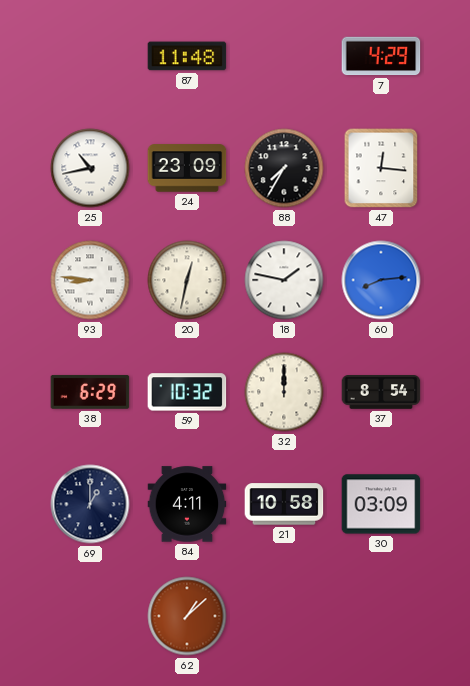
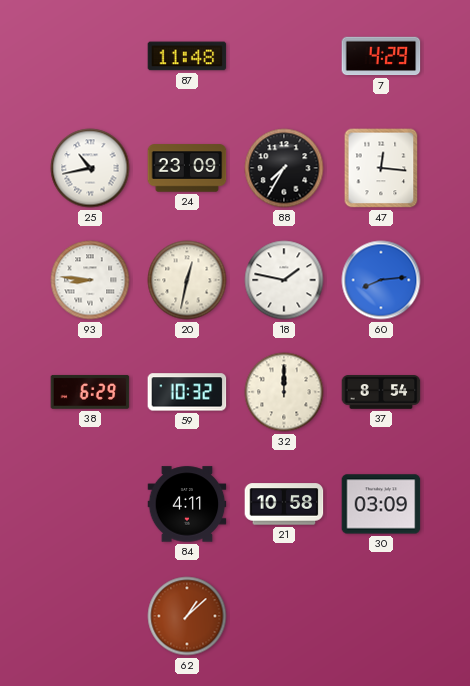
69: 1:00 -> none
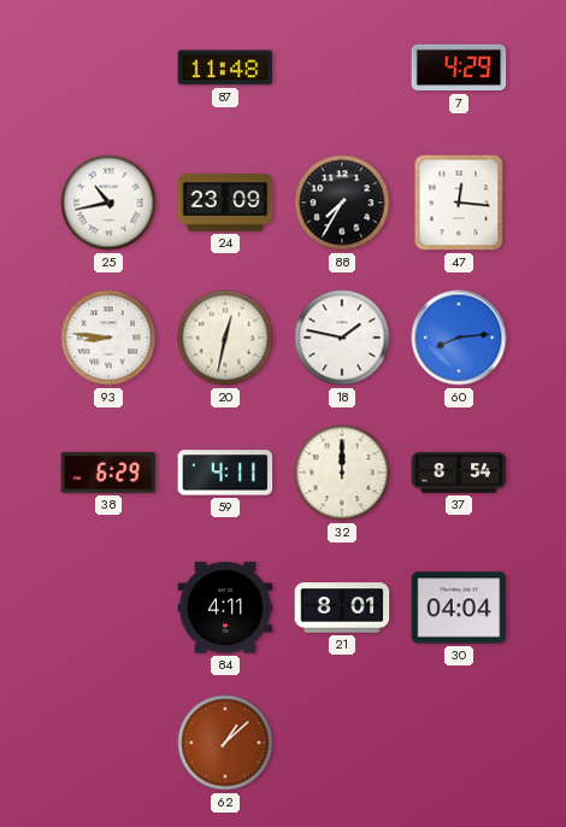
59: 10:32 -> 4:11
21: 10:58 -> 8:01
30: 03:09 -> 04:04
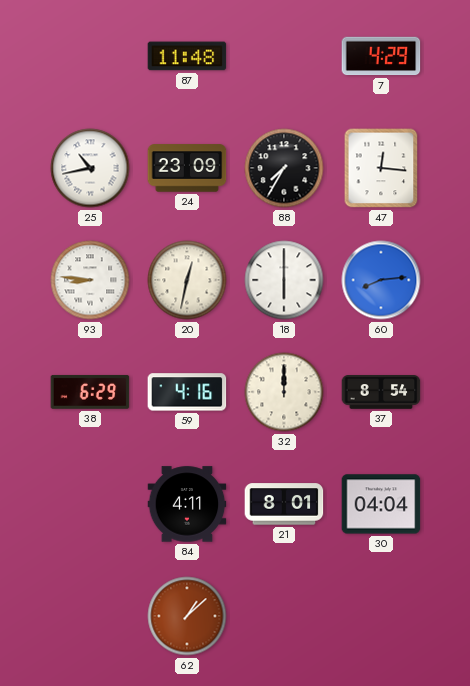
18: 1:47 -> 6:00
59: 4:11 -> 4:16
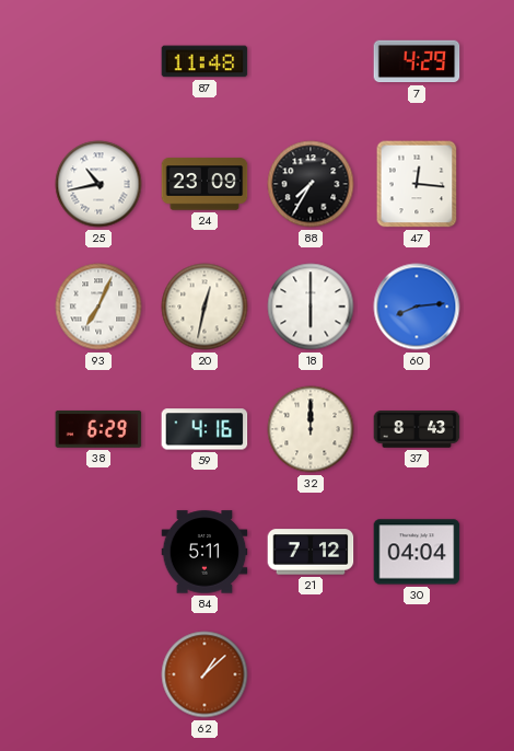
93: 8:46 -> 7:04
37: 8:54 -> 8:43
84: 4:11 -> 5:11
21: 8:01 -> 7:12
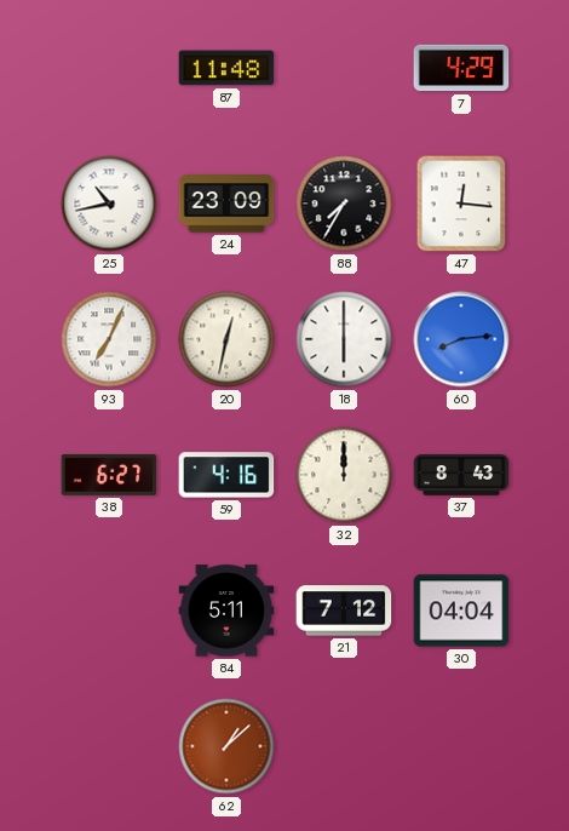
38: 6:29 -> 6:27
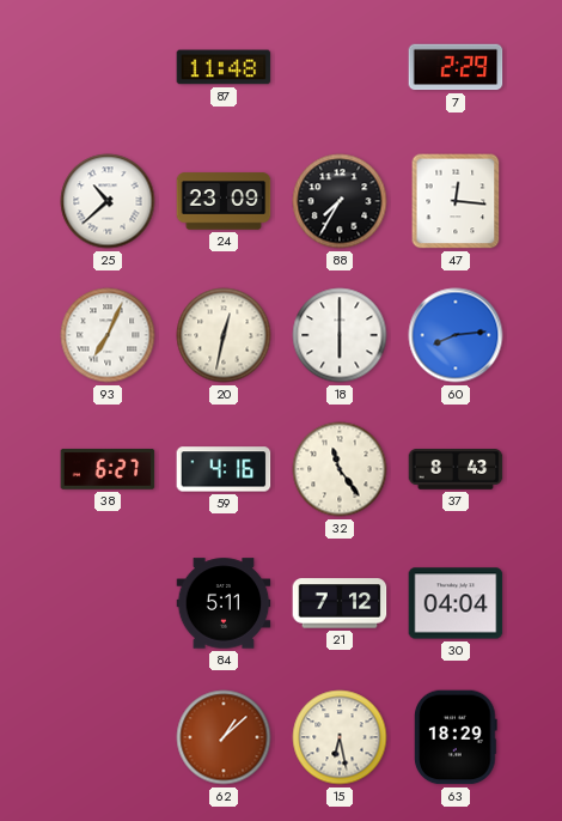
7: 4:29 -> 2:29
25: 10:43 -> 10:38
32: 12:00 -> 11:24
15: none -> 6:28
63: none -> 18:29
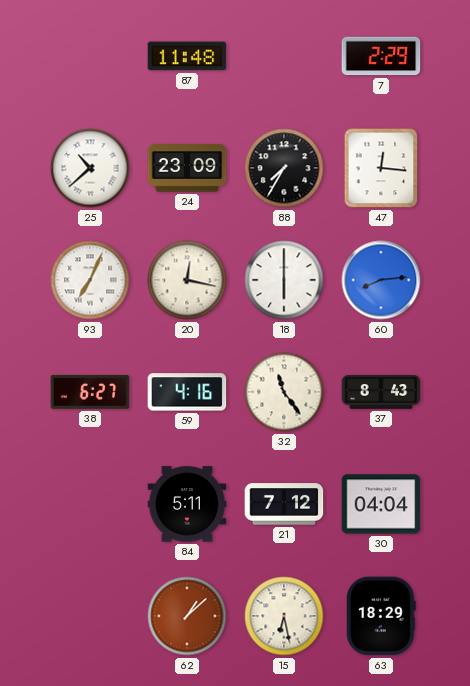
20: 12:32 -> 12:17
